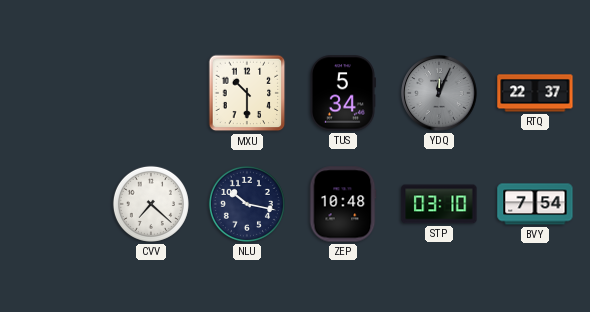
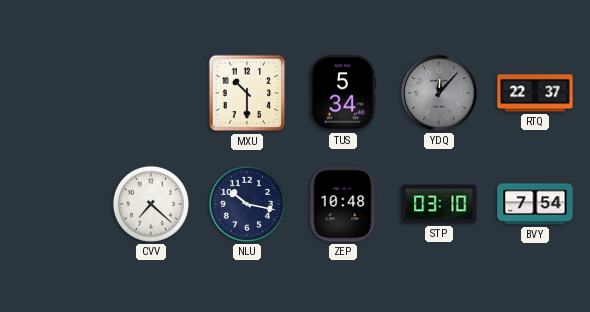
YDQ: 12:04 -> 12:07
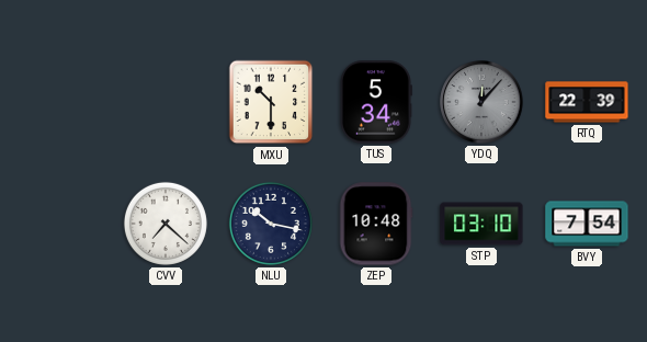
RTQ: 22:37 -> 22:39
